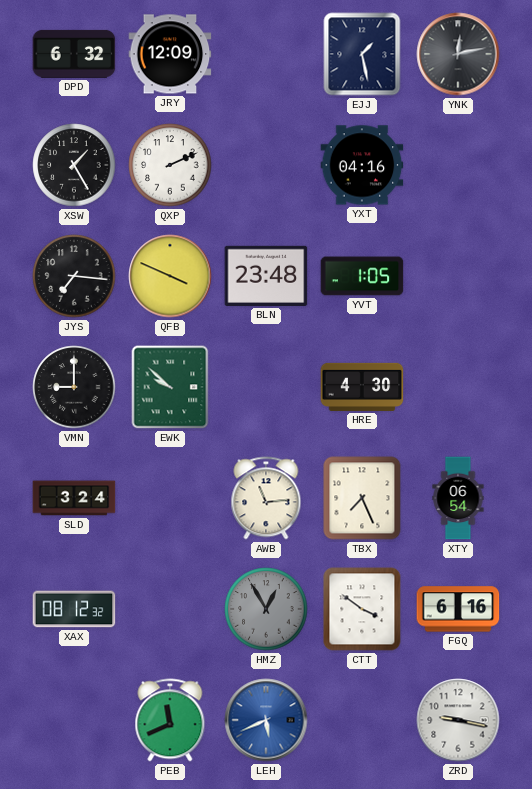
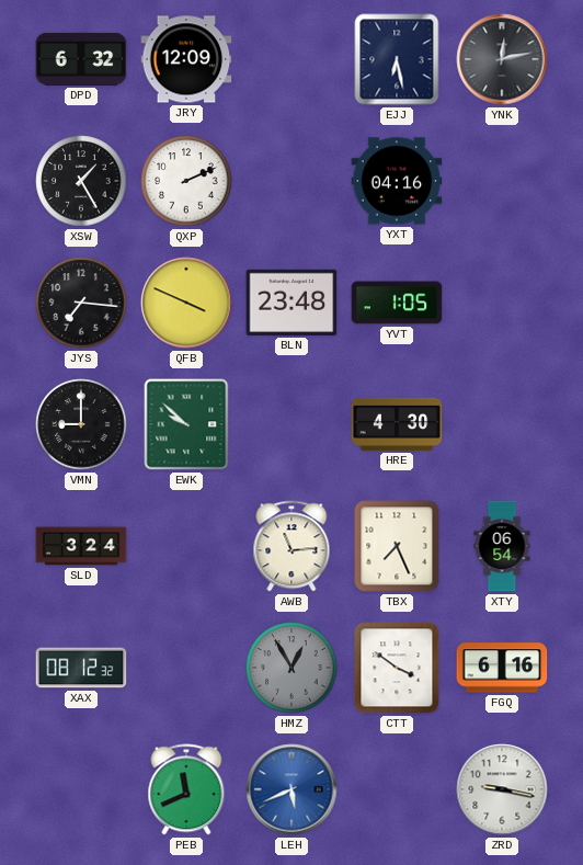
EJJ: 1:28 -> 6:28
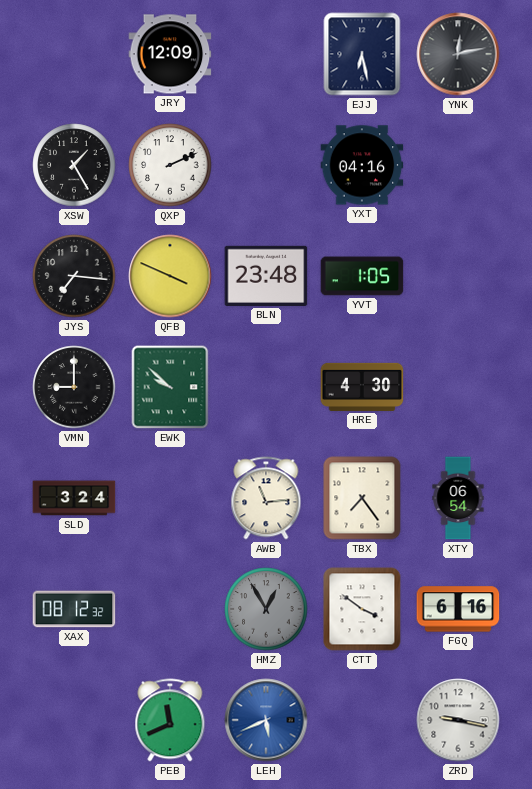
DPD: 6:32 -> none
TBX: 7:26 -> 7:24
